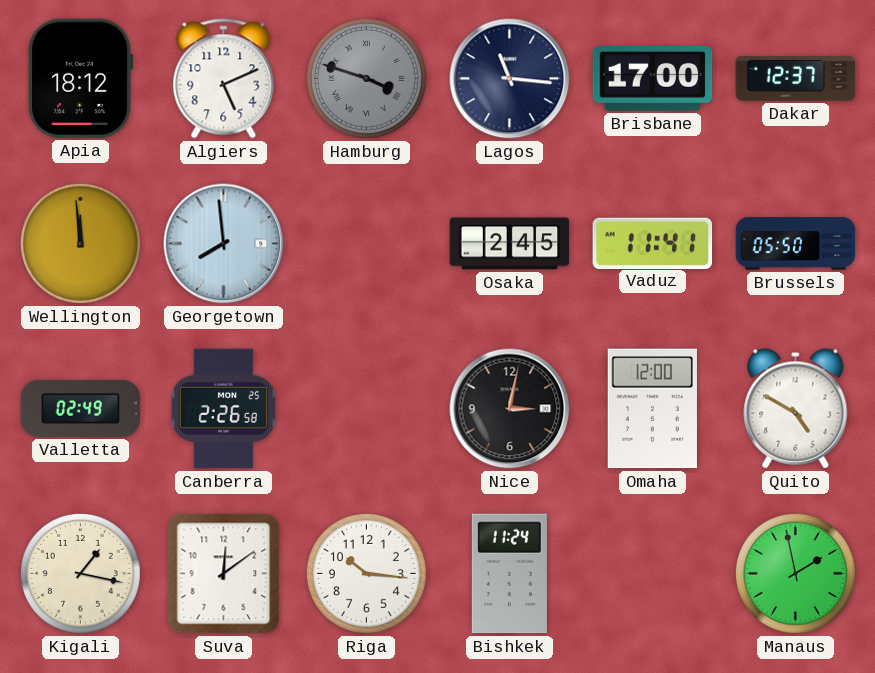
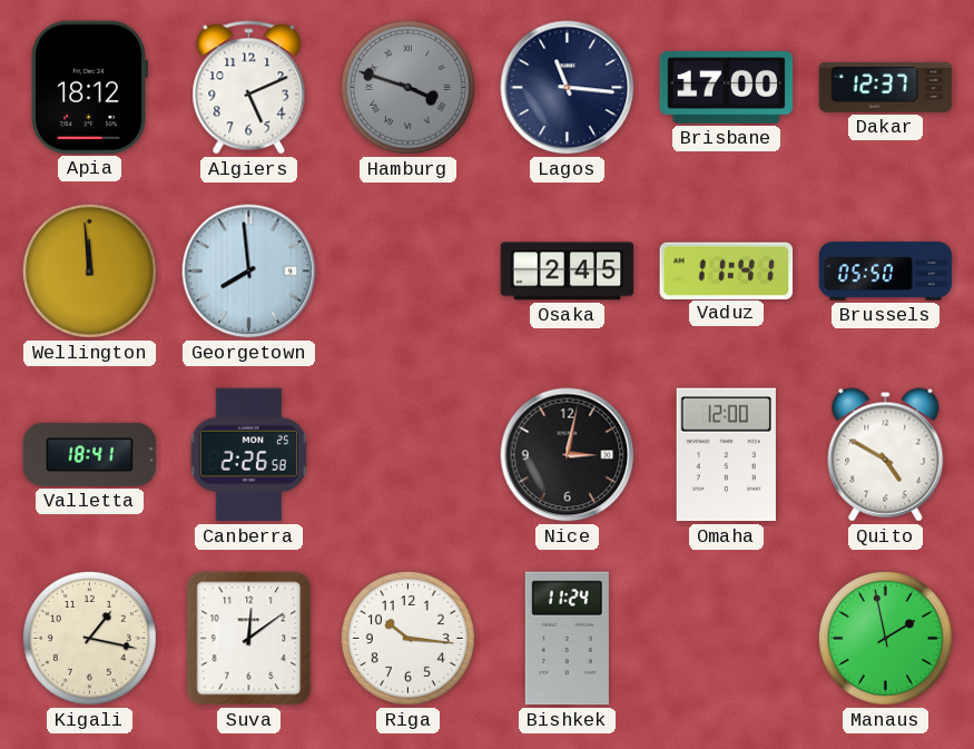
Valletta: 02:49 -> 18:41
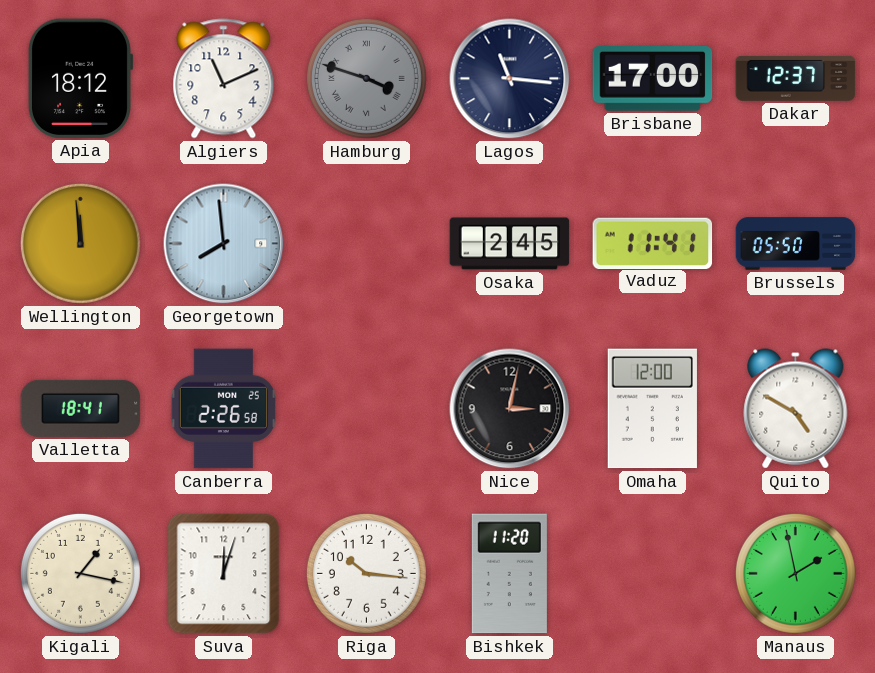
Algiers: 5:11 -> 11:11
Suva: 12:09 -> 12:03
Bishkek: 11:24 -> 11:20
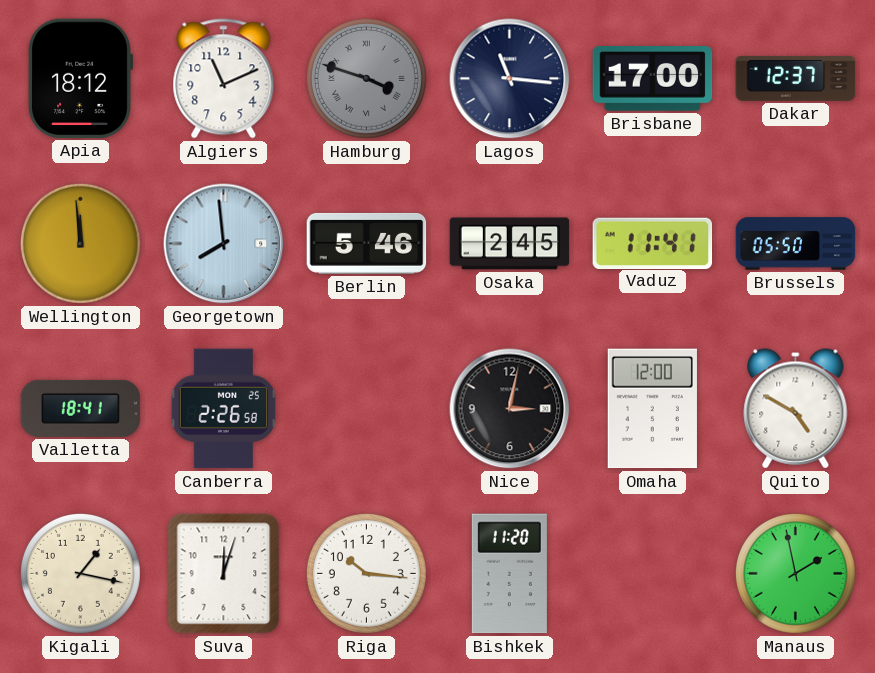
Berlin: none -> 5:46
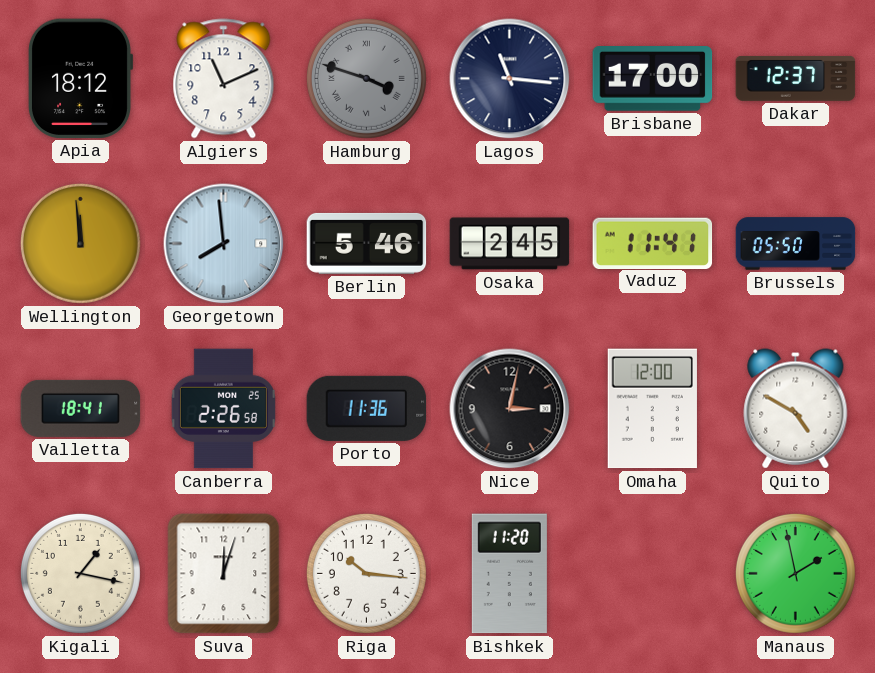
Porto: none -> 11:36
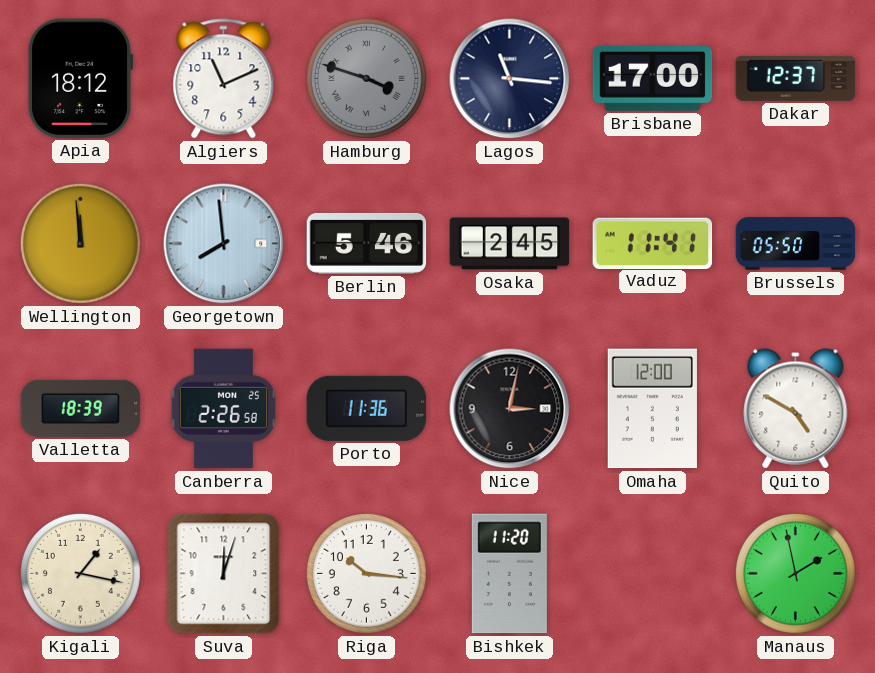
Valletta: 18:41 -> 18:39
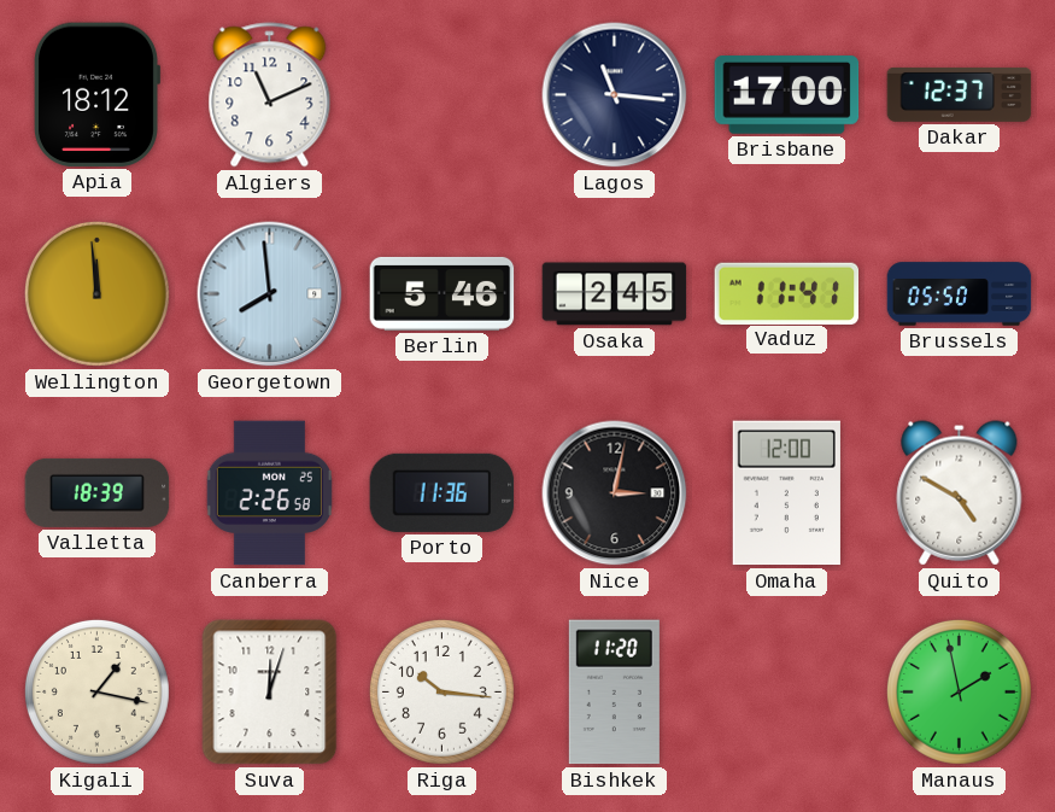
Hamburg: 3:48 -> none
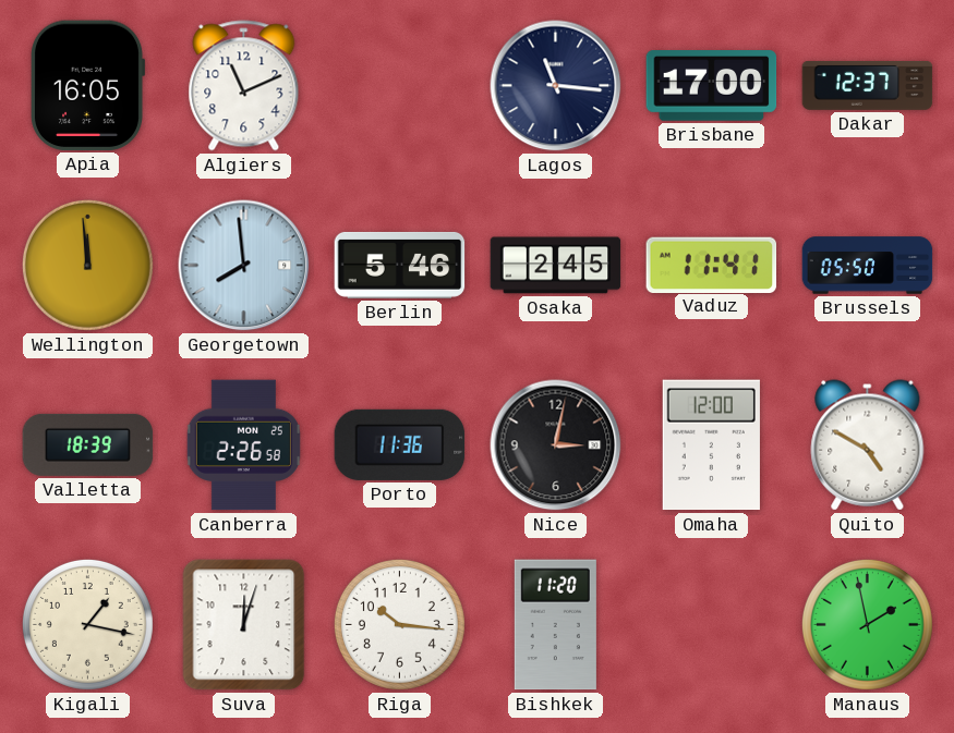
Apia: 18:12 -> 16:05
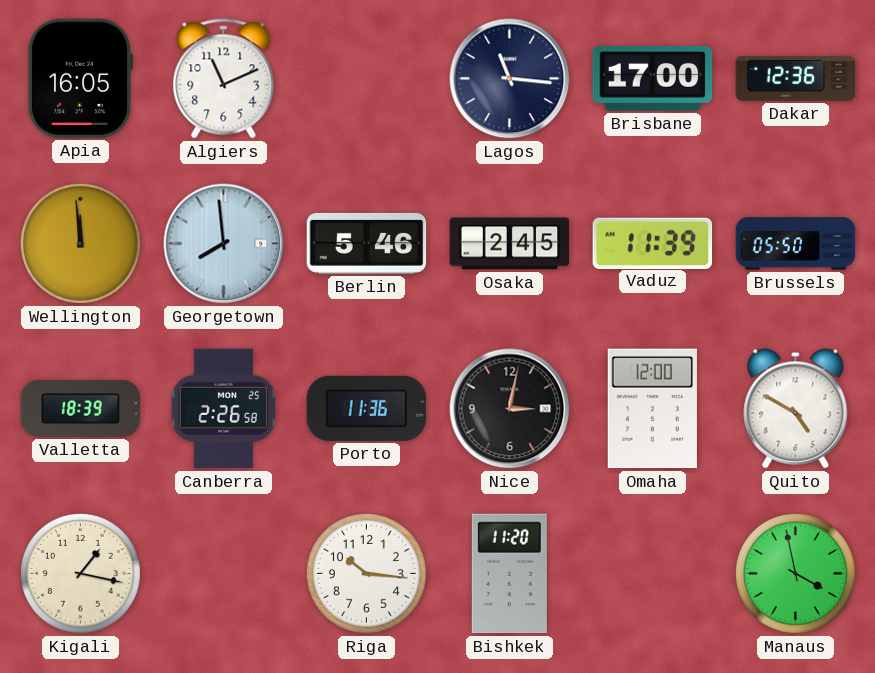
Dakar: 12:37 -> 12:36
Vaduz: 11:41 -> 11:39
Suva: 12:03 -> none
Manaus: 1:58 -> 3:58
